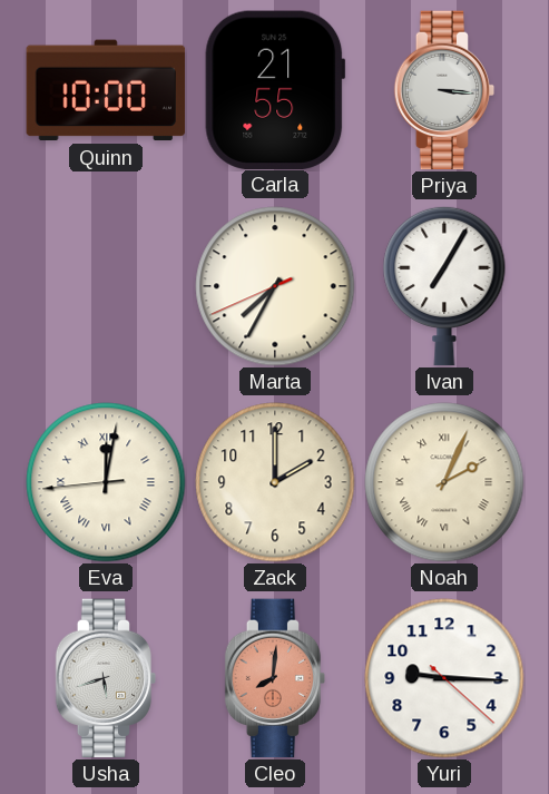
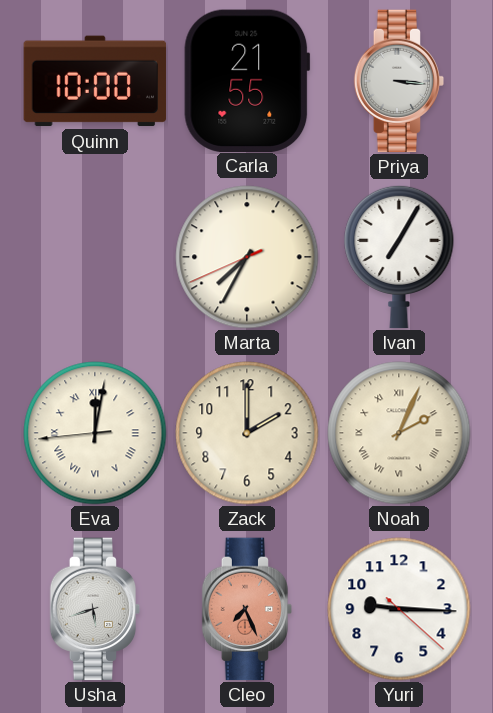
Cleo: 8:01 -> 7:26
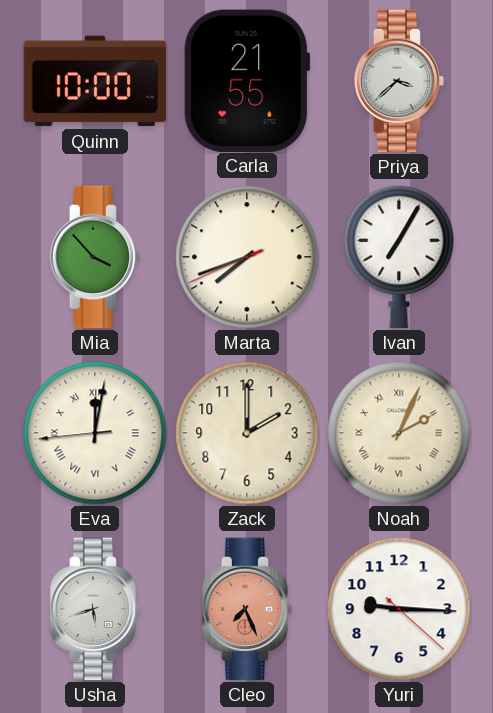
Priya: 3:16 -> 3:38
Mia: none -> 3:53
Marta: 7:34 -> 7:41
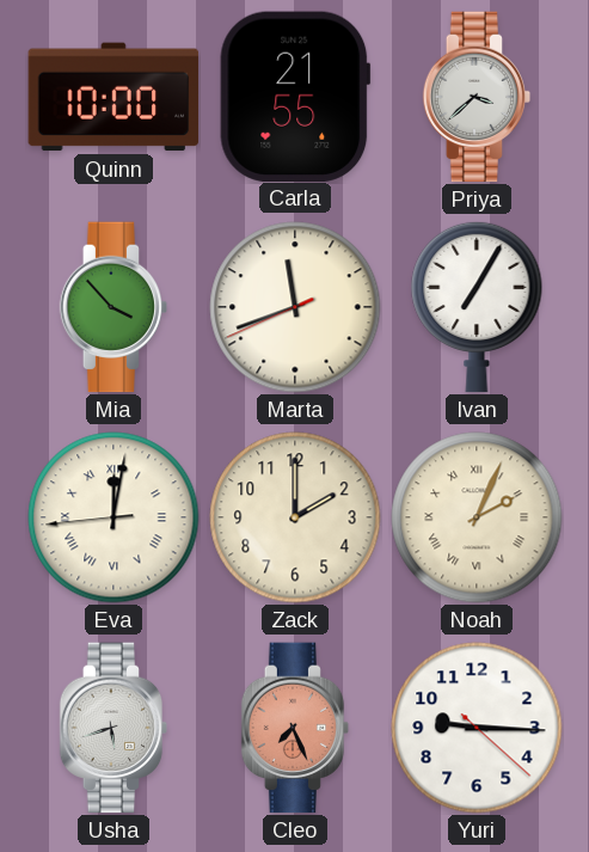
Marta: 7:41 -> 11:41
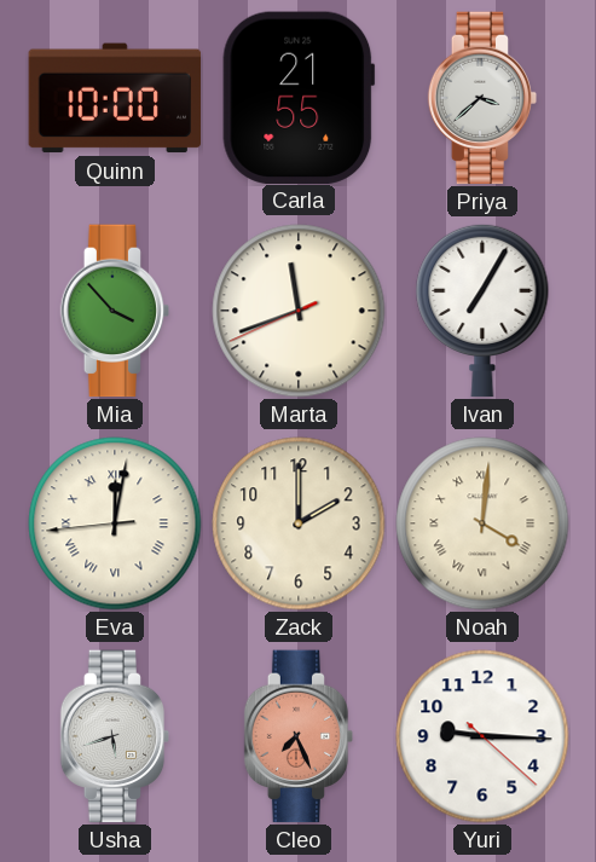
Noah: 2:04 -> 4:01
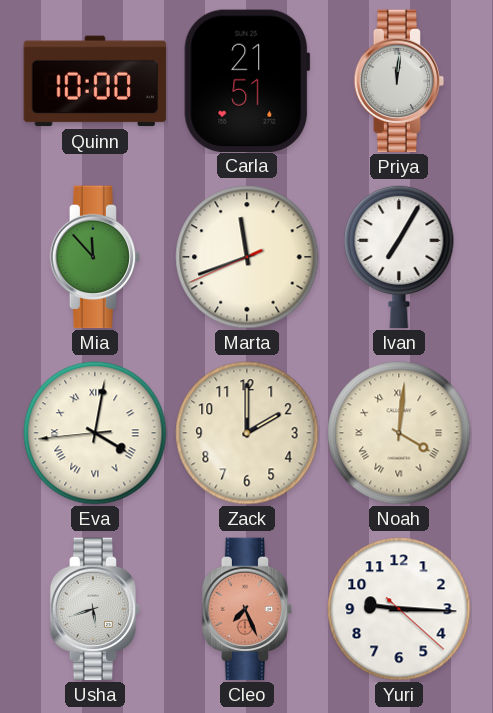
Carla: 21:55 -> 21:51
Priya: 3:38 -> 12:01
Mia: 3:53 -> 11:53
Eva: 12:01 -> 4:01
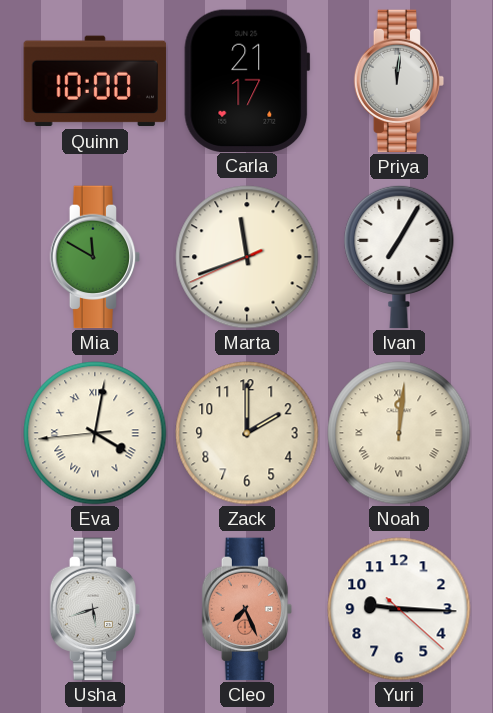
Carla: 21:51 -> 21:17
Mia: 11:53 -> 11:50
Noah: 4:01 -> 12:01
